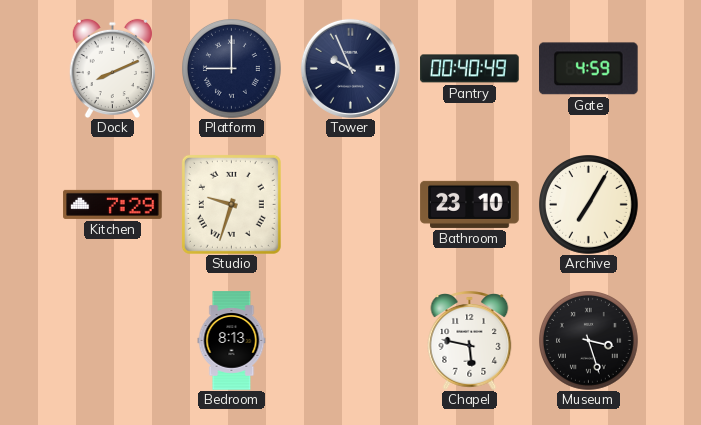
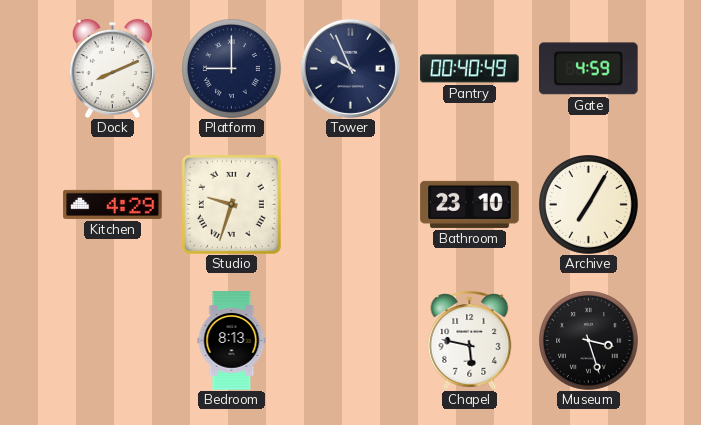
Kitchen: 7:29 -> 4:29
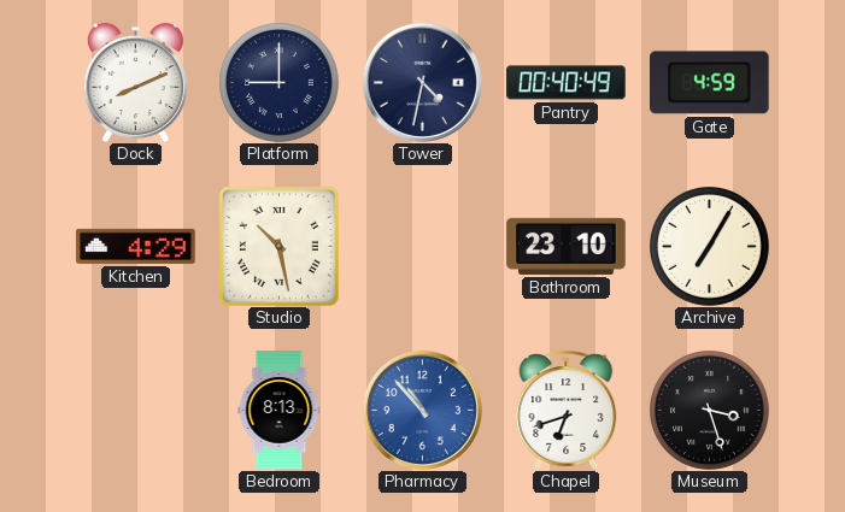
Tower: 9:56 -> 4:32
Studio: 9:33 -> 10:28
Pharmacy: none -> 10:53
Chapel: 5:47 -> 6:42
